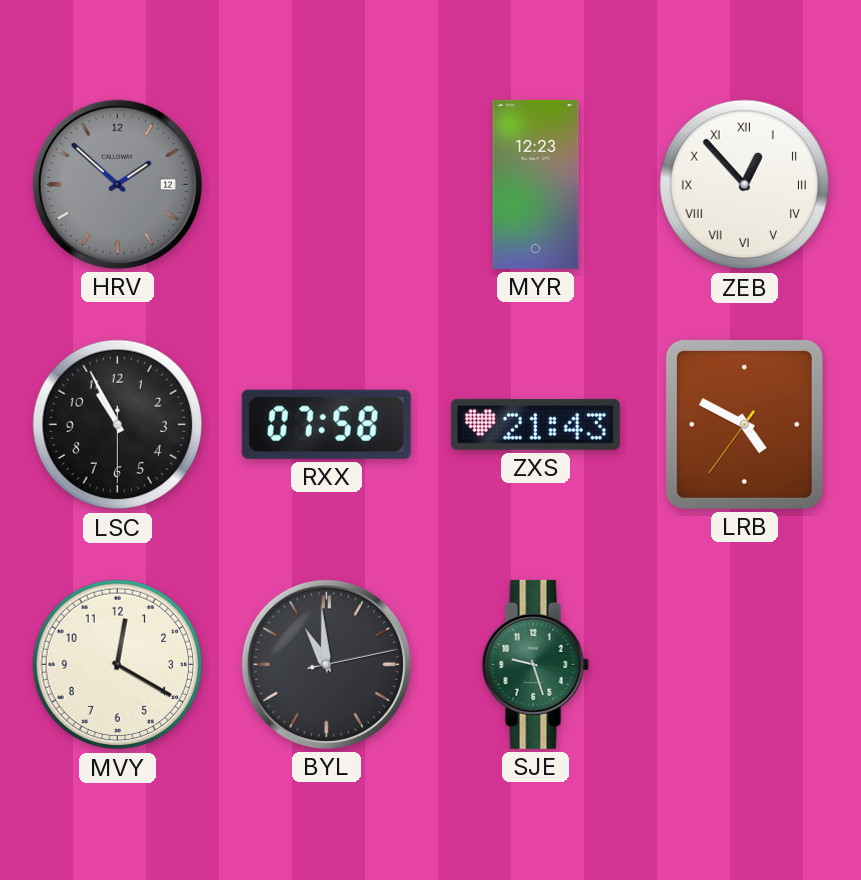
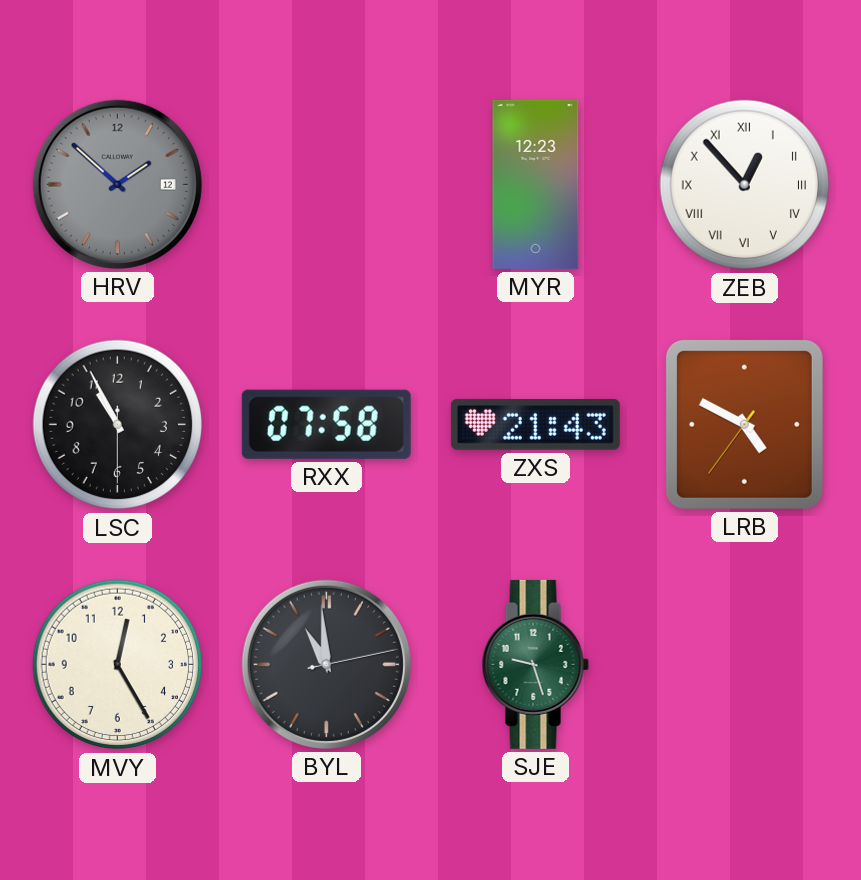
MVY: 12:20 -> 12:25
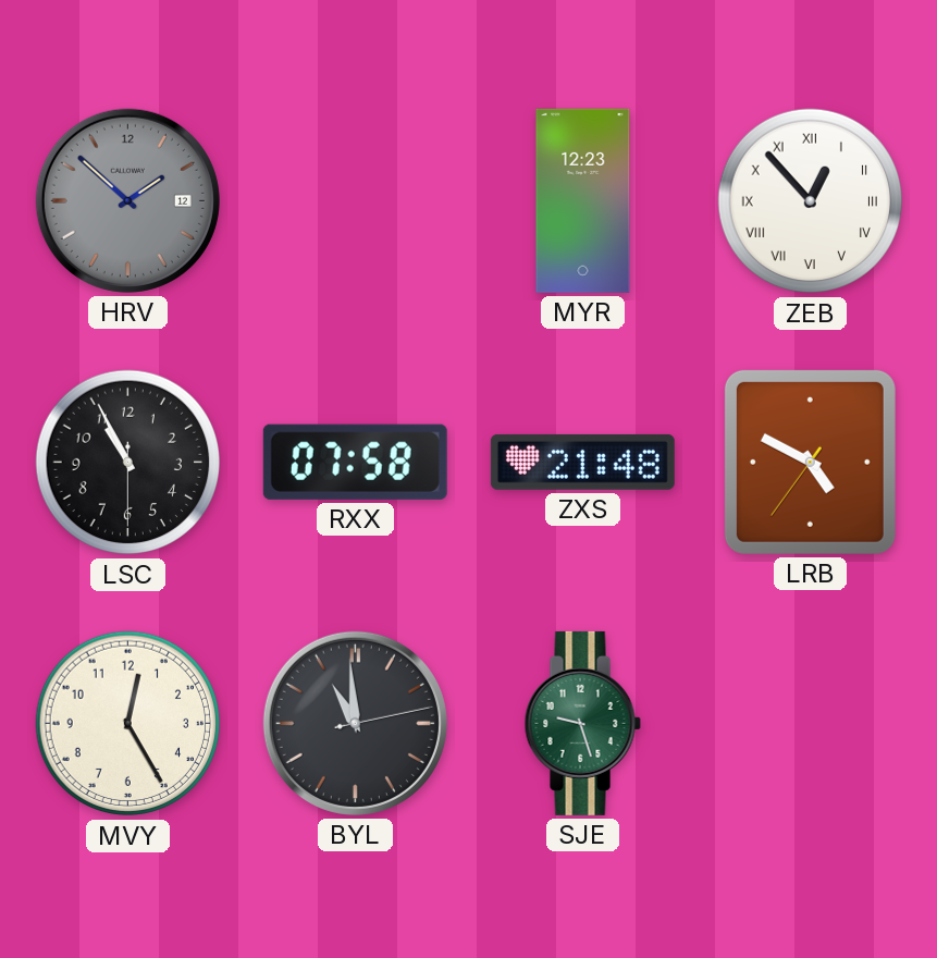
ZXS: 21:43 -> 21:48
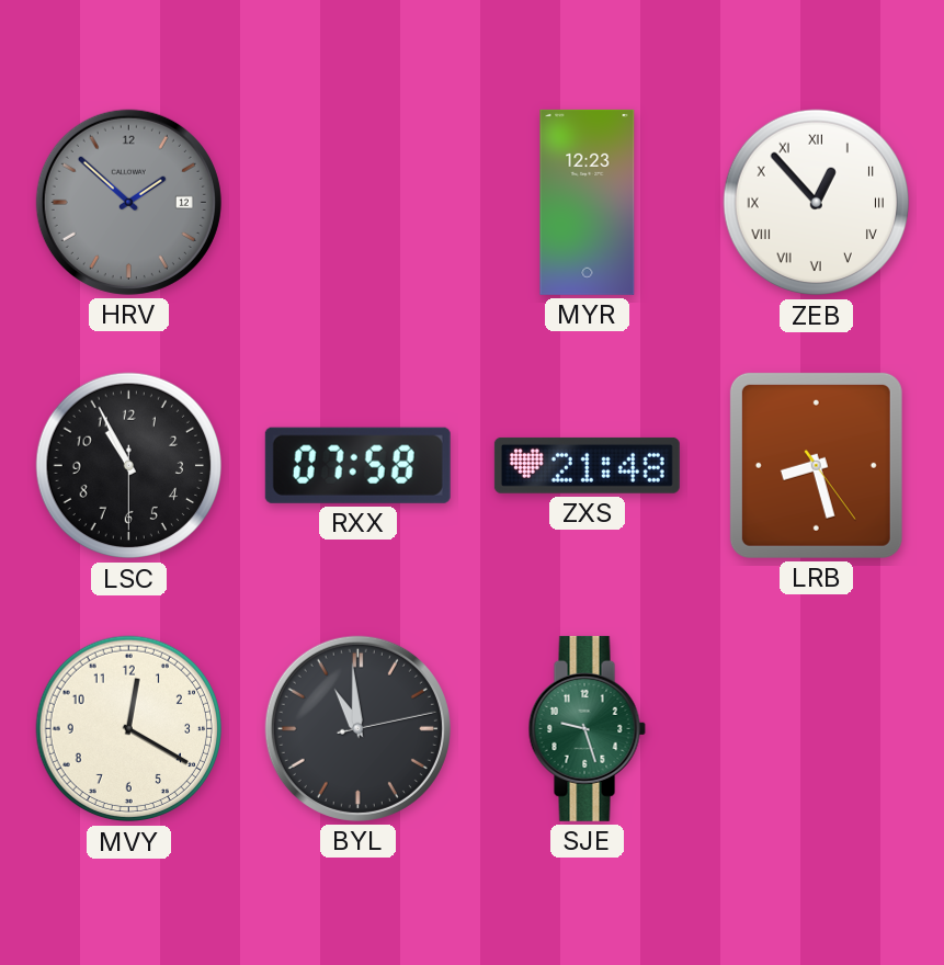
LRB: 4:49 -> 8:27
MVY: 12:25 -> 12:20
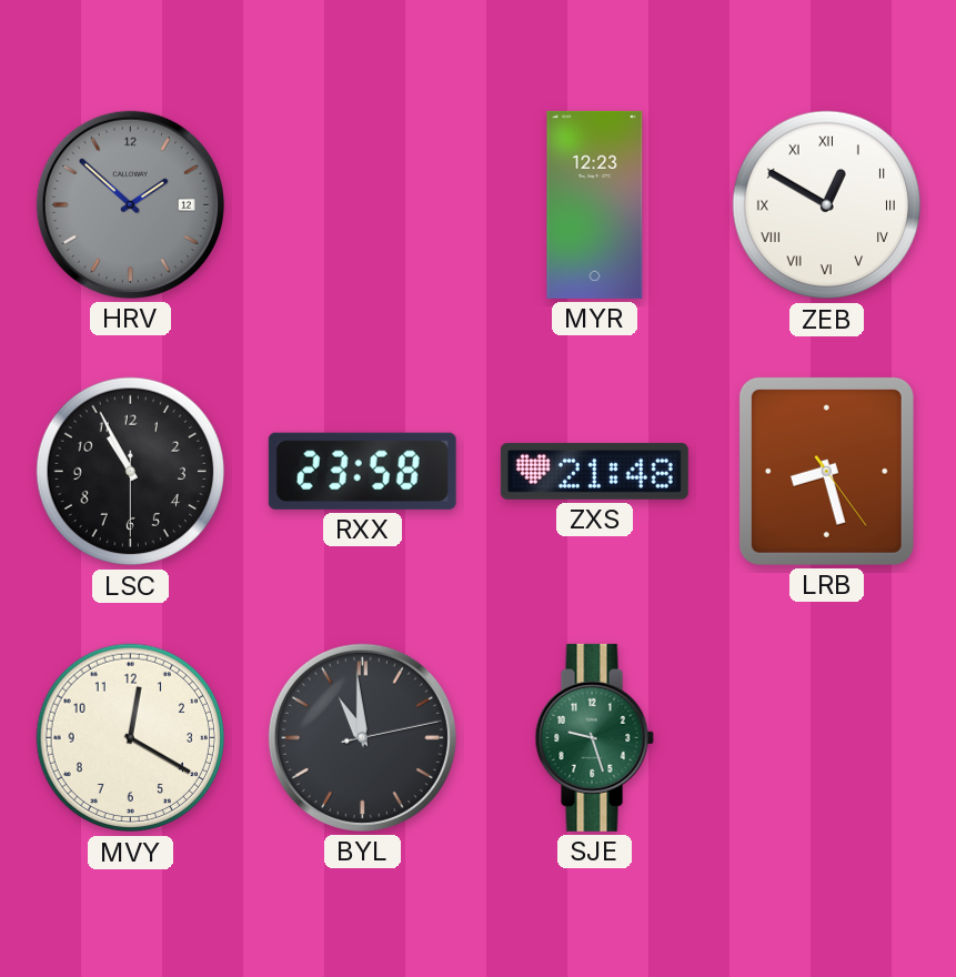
ZEB: 12:53 -> 12:50
RXX: 07:58 -> 23:58
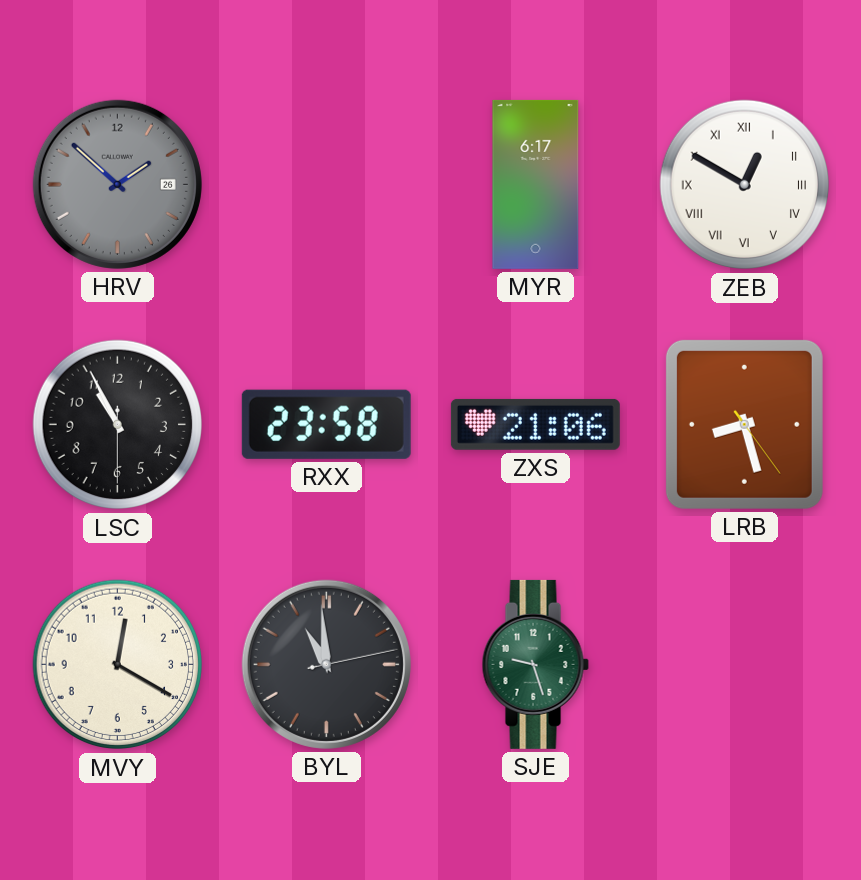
HRV date: 12 -> 26
MYR: 12:23 -> 6:17
ZXS: 21:48 -> 21:06
